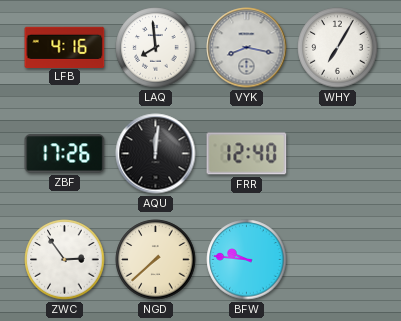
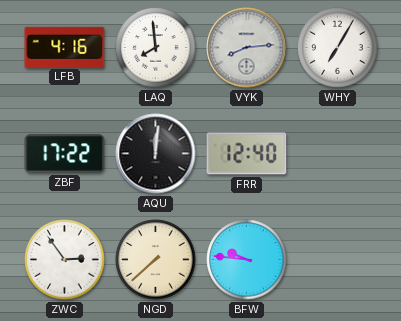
VYK: 8:17 -> 8:14
ZBF: 17:26 -> 17:22
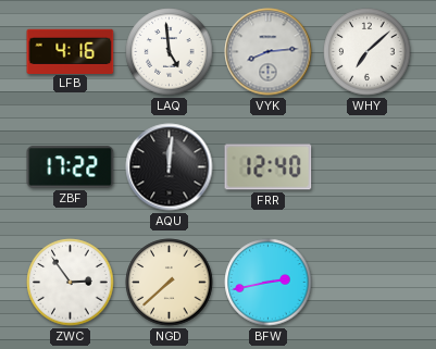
LAQ: 7:59 -> 4:59
WHY: 7:05 -> 7:08
BFW: 9:46 -> 2:43
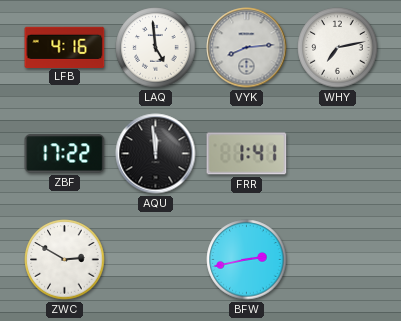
WHY: 7:08 -> 7:13
AQU: 12:01 -> 11:59
FRR: 12:40 -> 1:41
ZWC: 2:54 -> 2:50
NGD: 7:38 -> none
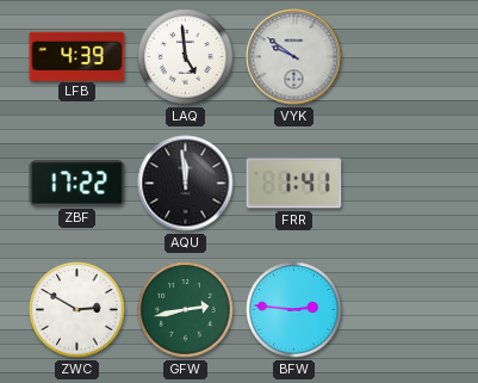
LFB: 4:16 -> 4:39
VYK: 8:14 -> 9:51
WHY: 7:13 -> none
GFW: none -> 2:43
BFW: 2:43 -> 2:46
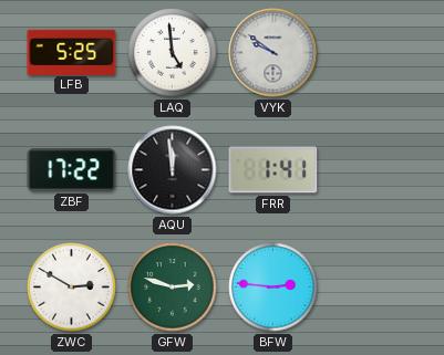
LFB: 4:39 -> 5:25
GFW: 2:43 -> 2:48
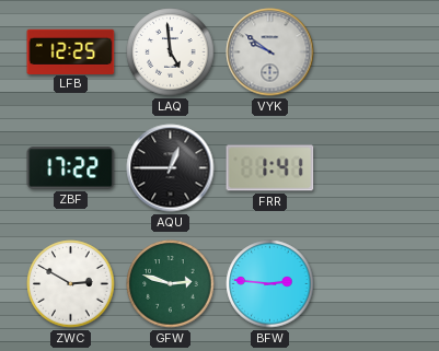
LFB: 5:25 -> 12:25
AQU: 11:59 -> 12:45
